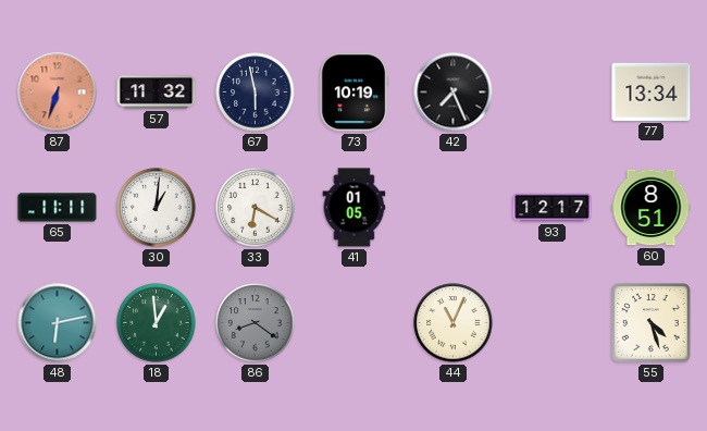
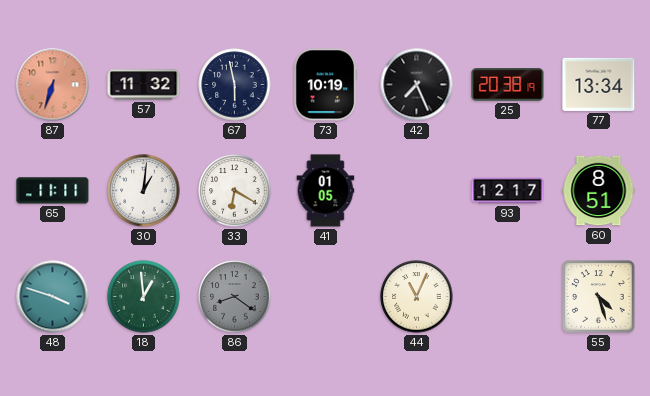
25: none -> 20:38
48: 6:13 -> 3:48
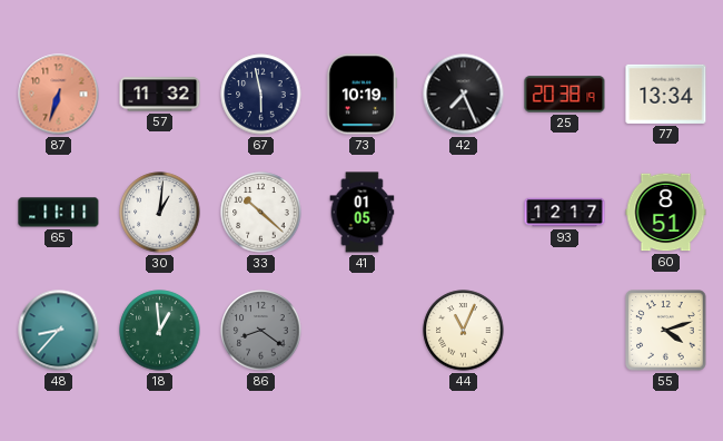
33: 6:20 -> 10:22
48: 3:48 -> 8:37
55: 4:27 -> 4:12
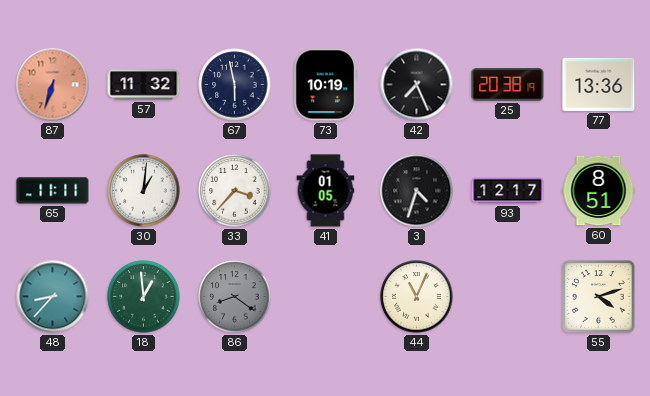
77: 13:34 -> 13:36
33: 10:22 -> 3:37
3: none -> 4:33
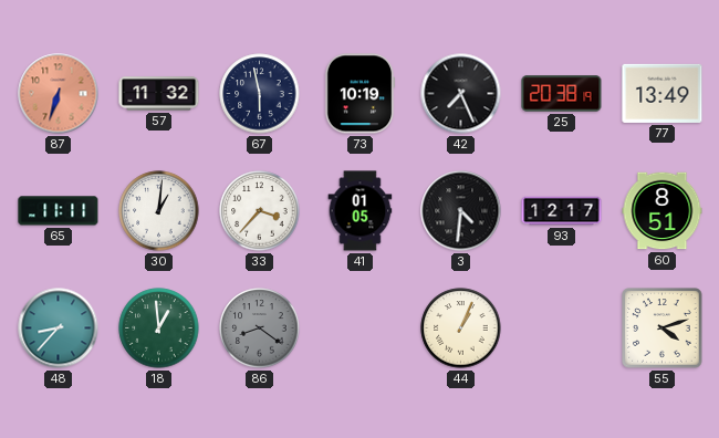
77: 13:36 -> 13:49
3: 4:33 -> 4:31
44: 11:04 -> 1:04
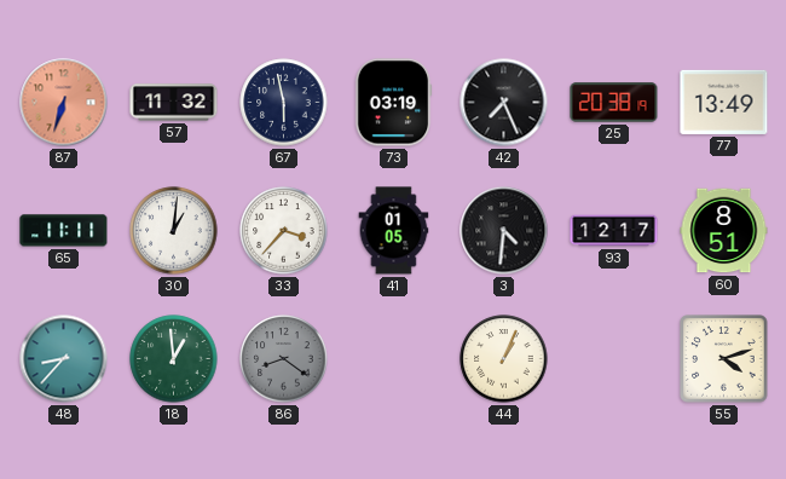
73: 10:19 -> 03:19
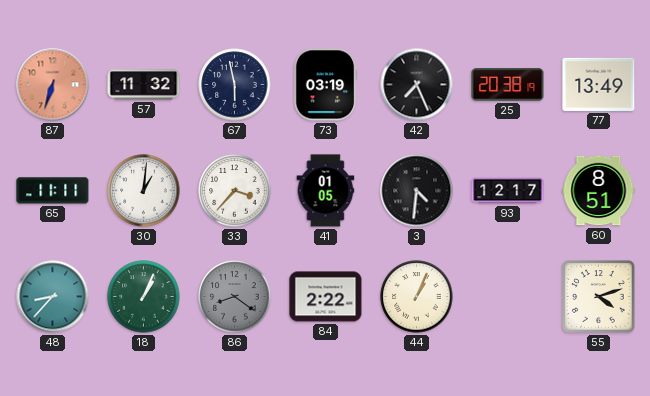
18: 12:59 -> 1:04
84: none -> 2:22
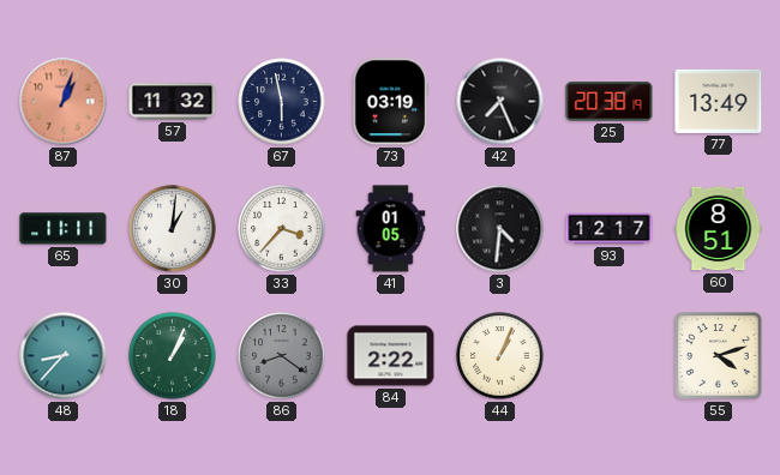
87: 6:33 -> 1:03
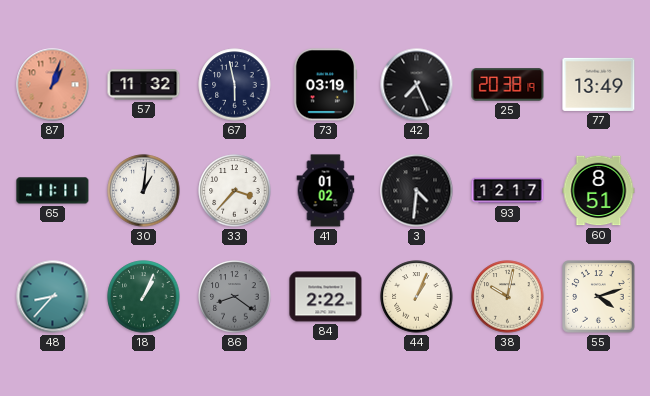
41: 01:05 -> 01:02
38: none -> 10:02
